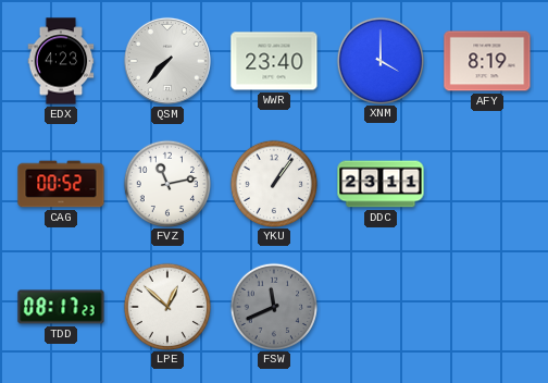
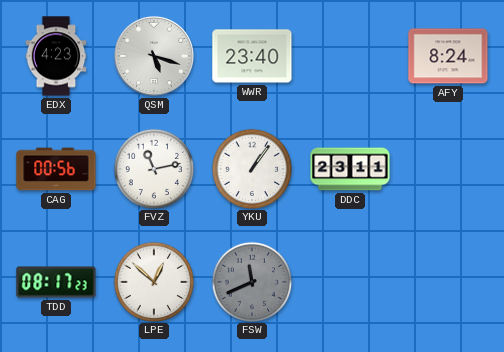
QSM: 7:37 -> 5:18
XNM: 4:00 -> none
AFY: 8:19 -> 8:24
CAG: 00:52 -> 00:56
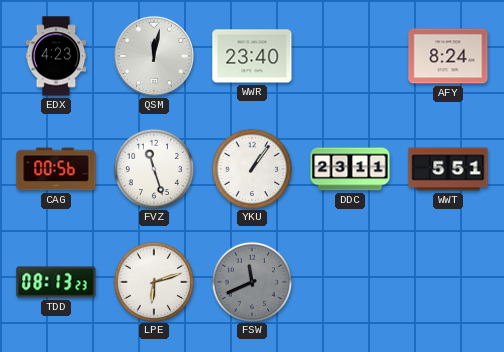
QSM: 5:18 -> 12:02
FVZ: 11:13 -> 11:27
WWT: none -> 5:51
TDD: 08:17 -> 08:13
LPE: 12:52 -> 6:12
